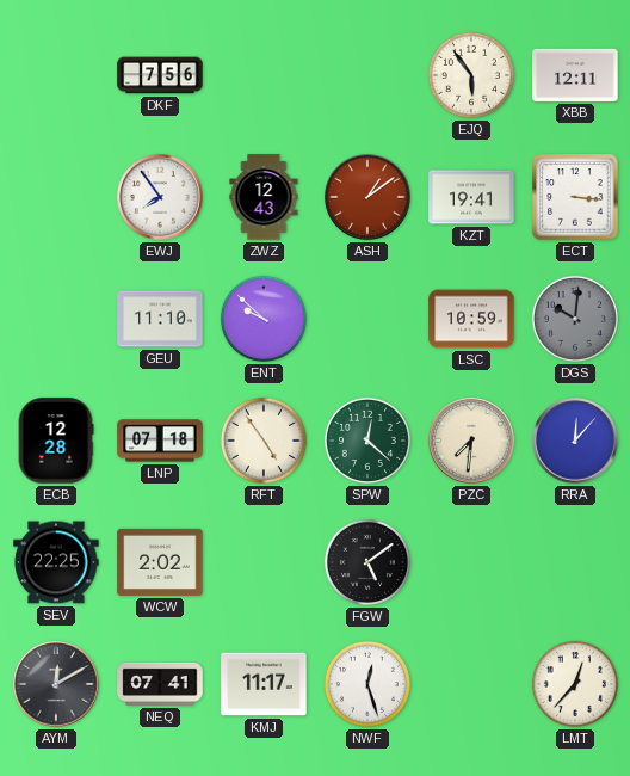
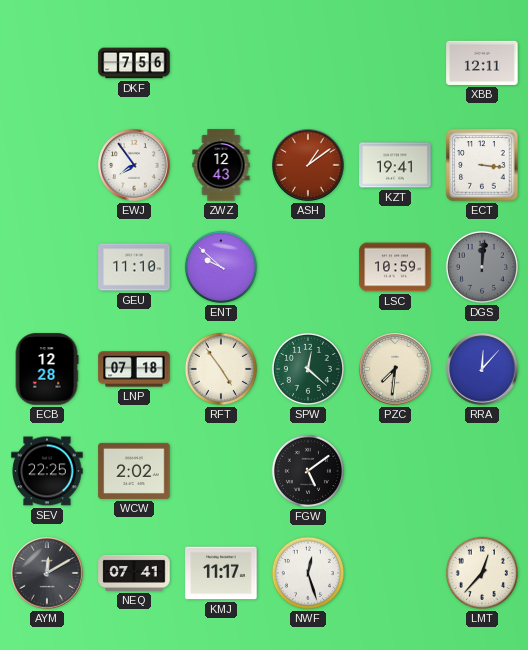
EJQ: 5:54 -> none
DGS: 10:01 -> 12:01
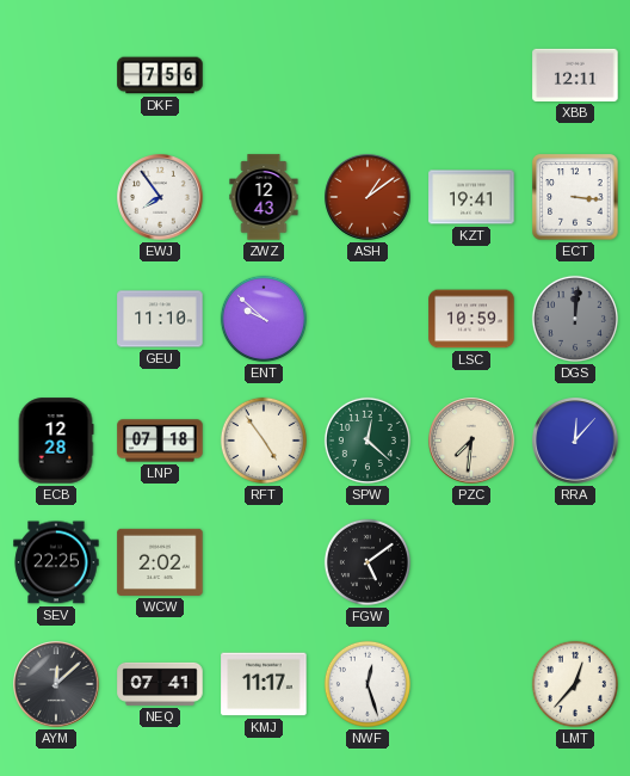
AYM: 12:10 -> 12:08
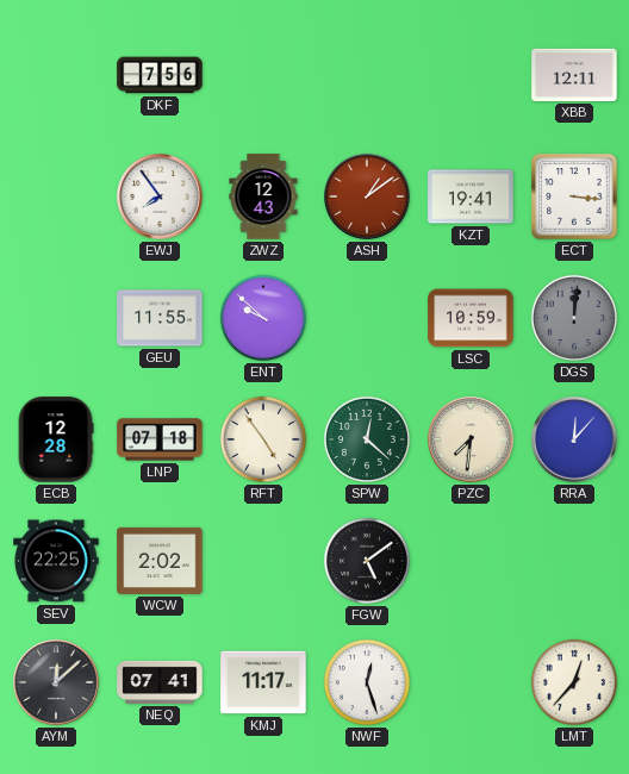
GEU: 11:10 -> 11:55
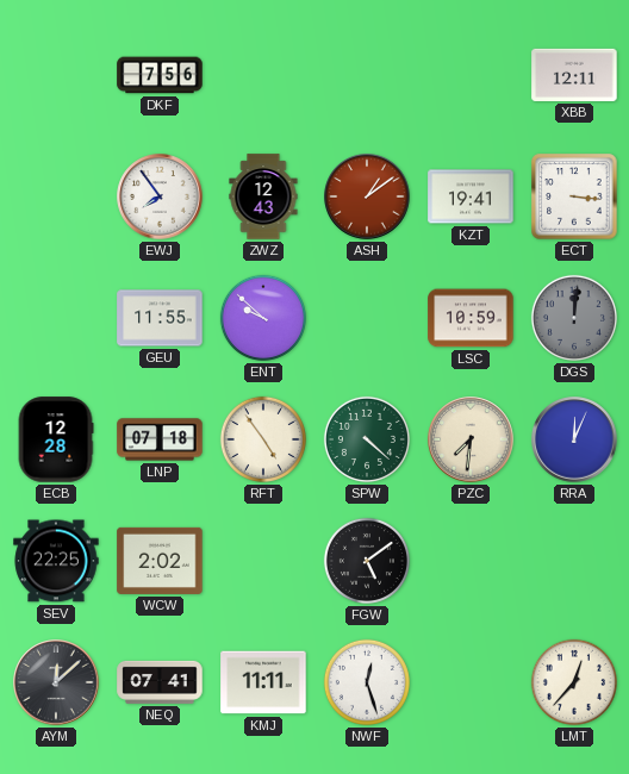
SPW: 12:22 -> 4:22
RRA: 12:07 -> 12:04
KMJ: 11:17 -> 11:11
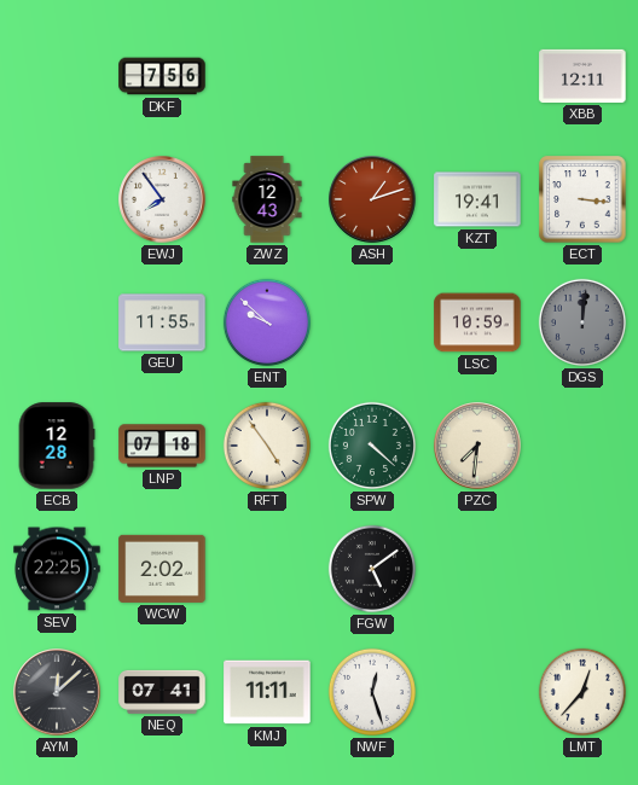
ASH: 1:09 -> 1:12
RRA: 12:04 -> none
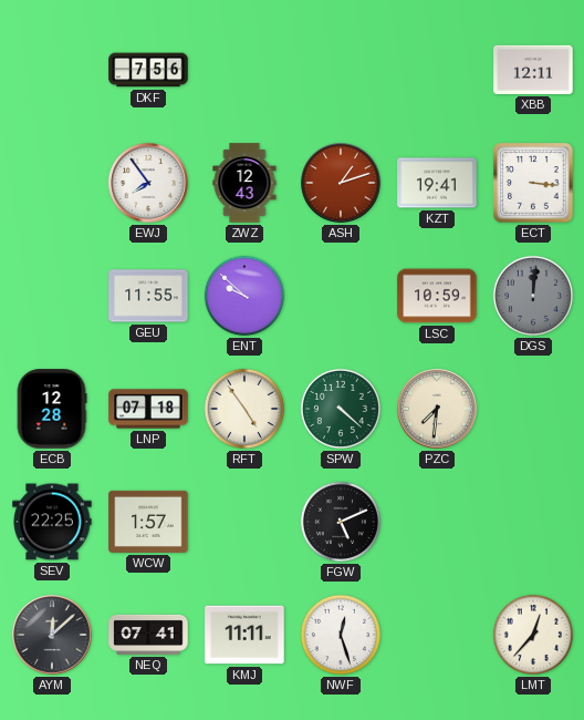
WCW: 2:02 -> 1:57
FGW: 5:09 -> 5:11
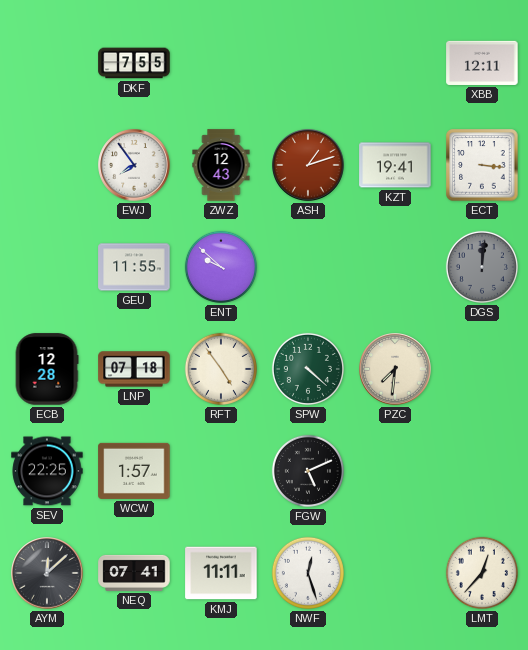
DKF: 7:56 -> 7:55
LSC: 10:59 -> none
